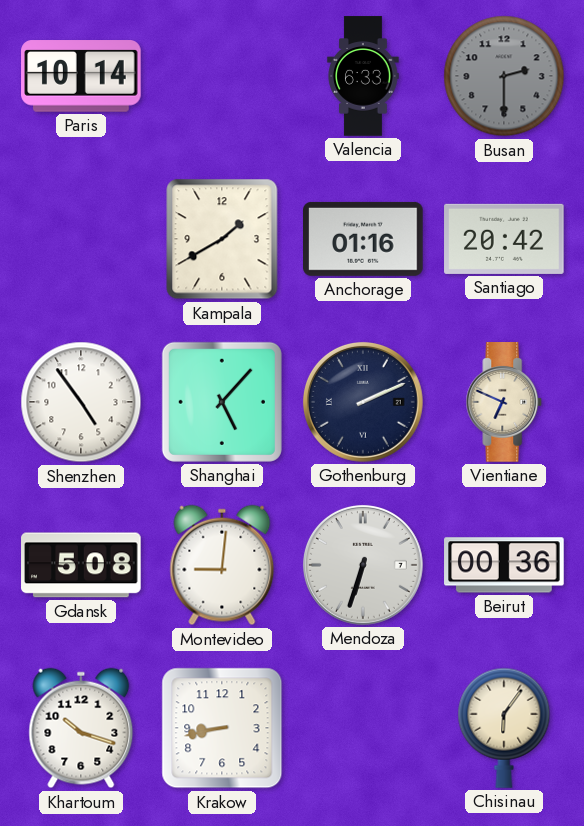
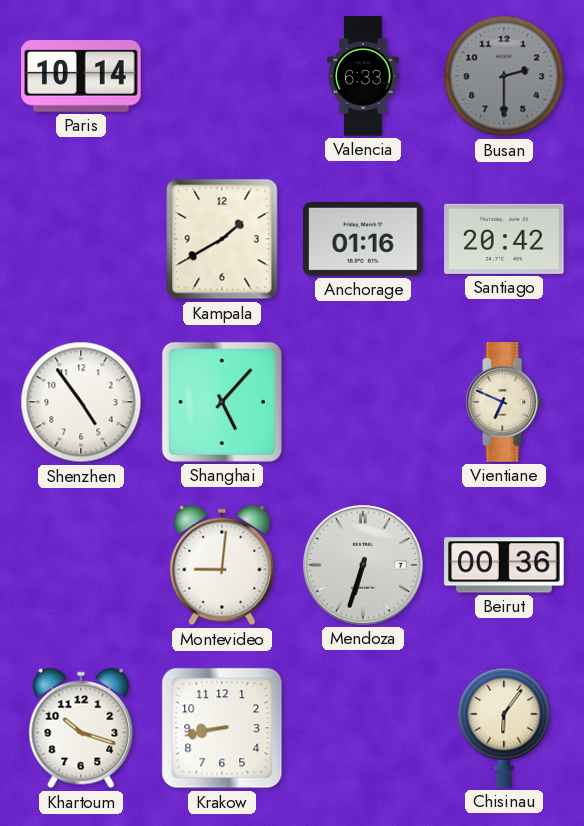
Gothenburg: 2:11 -> none
Gdansk: 5:08 -> none
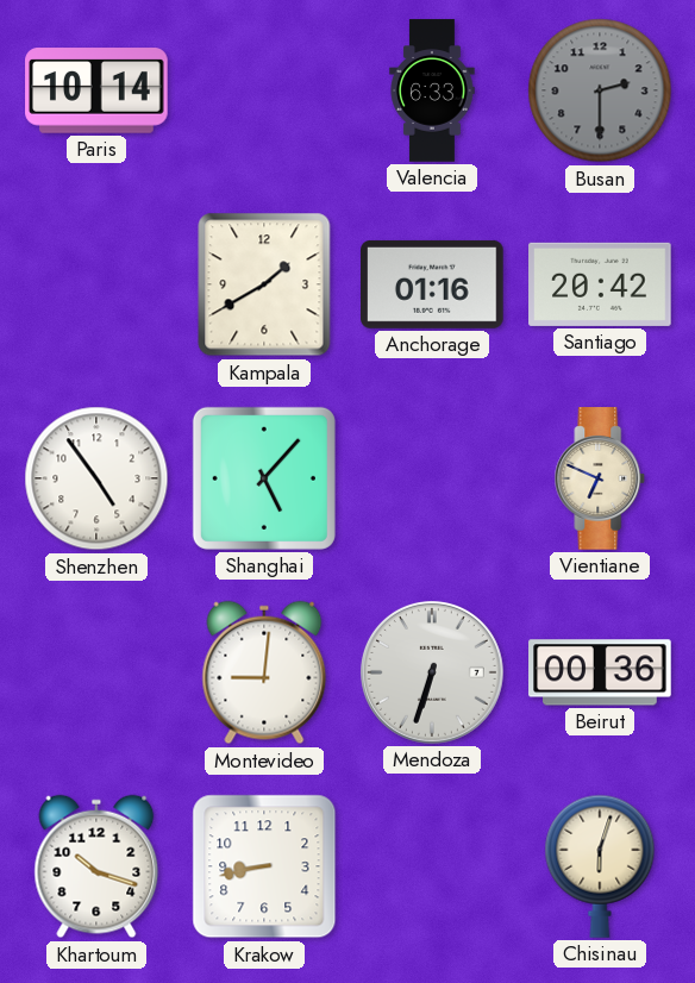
Chisinau: 6:06 -> 6:03
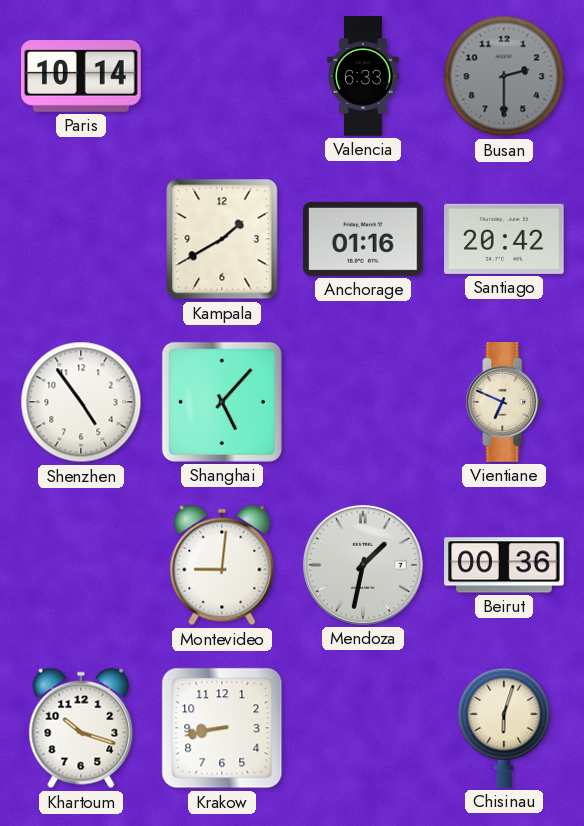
Mendoza: 6:33 -> 1:32
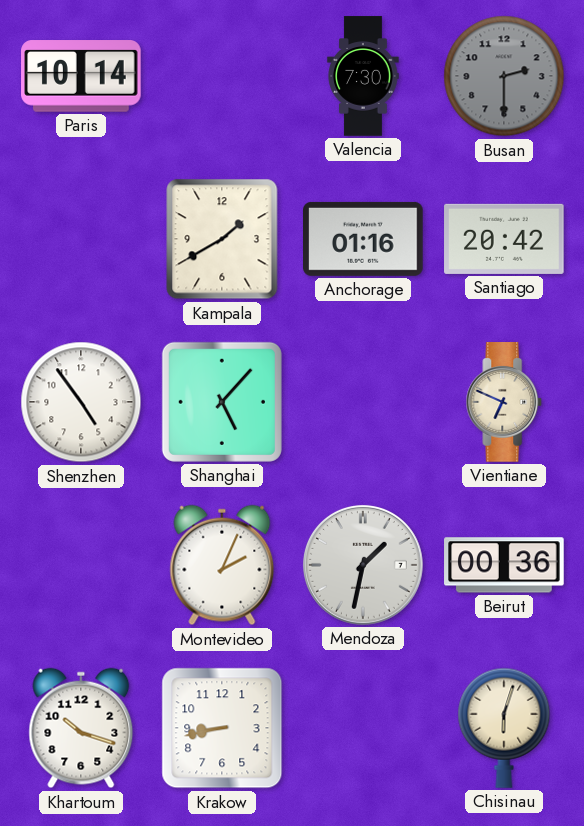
Valencia: 6:33 -> 7:30
Montevideo: 9:01 -> 2:04
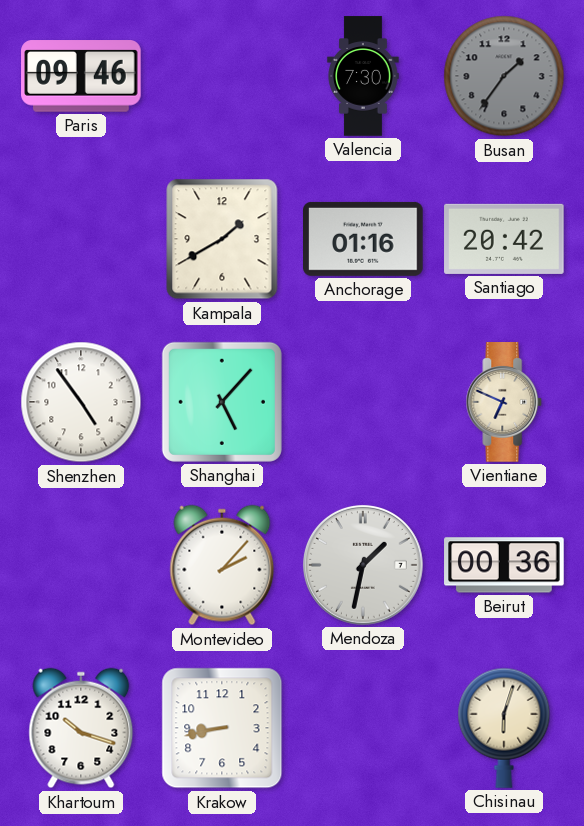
Paris: 10:14 -> 09:46
Busan: 2:30 -> 1:36
Montevideo: 2:04 -> 2:07
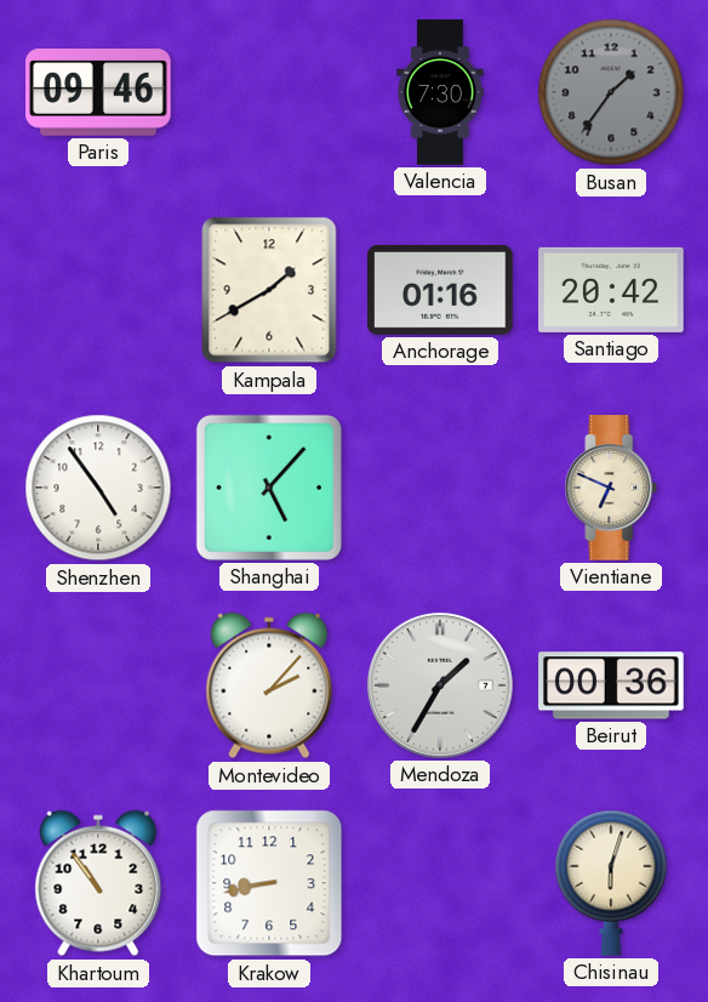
Mendoza: 1:32 -> 1:35
Khartoum: 10:18 -> 10:54
